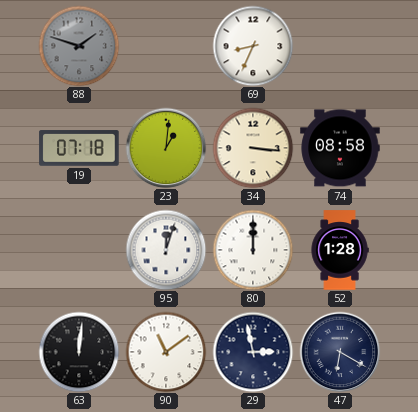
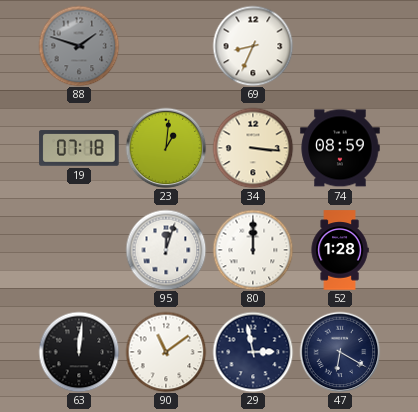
74: 08:58 -> 08:59
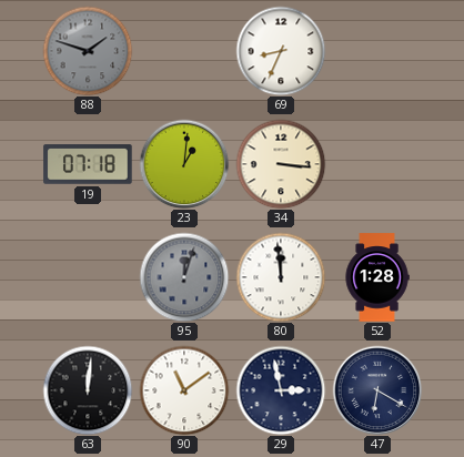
74: 08:59 -> none
95 dial: white -> grey
80: 12:00 -> 11:59
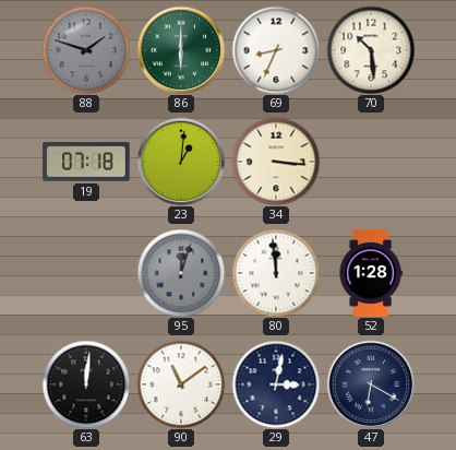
86: none -> 6:00
70: none -> 10:29
29: 2:58 -> 3:02
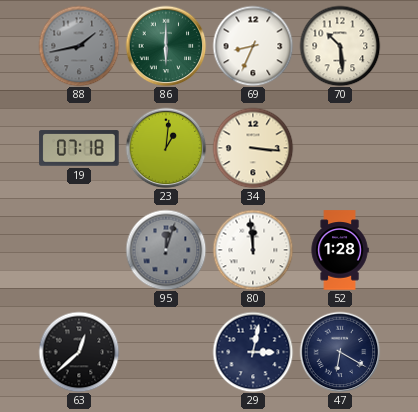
88: 1:48 -> 1:43
63: 12:01 -> 12:38
90: 11:09 -> none
